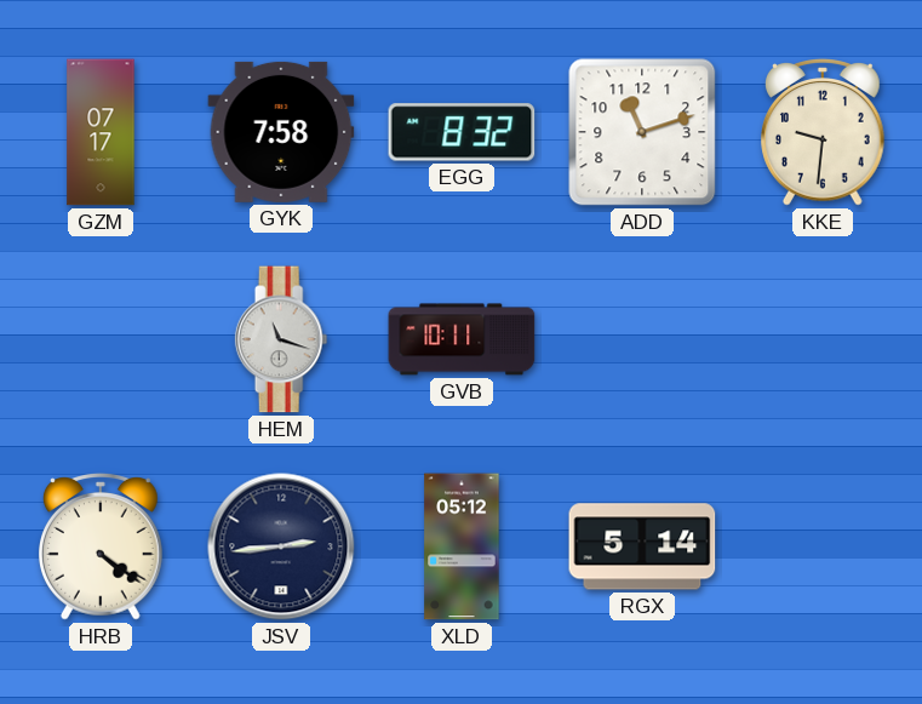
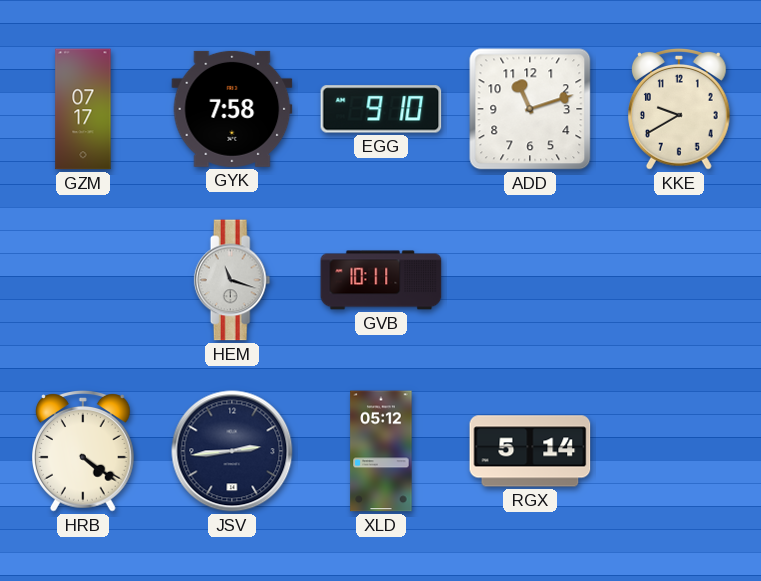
EGG: 8:32 -> 9:10
KKE: 9:31 -> 9:40
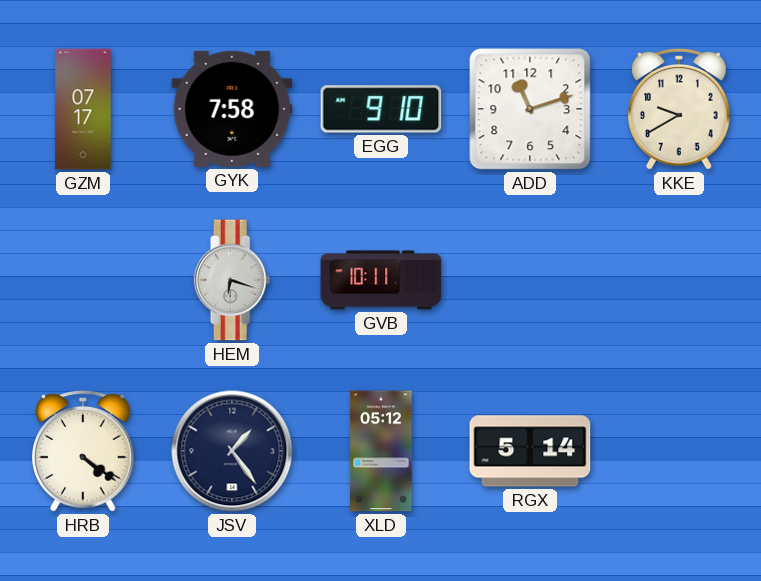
HEM: 11:18 -> 6:18
JSV: 2:44 -> 1:24
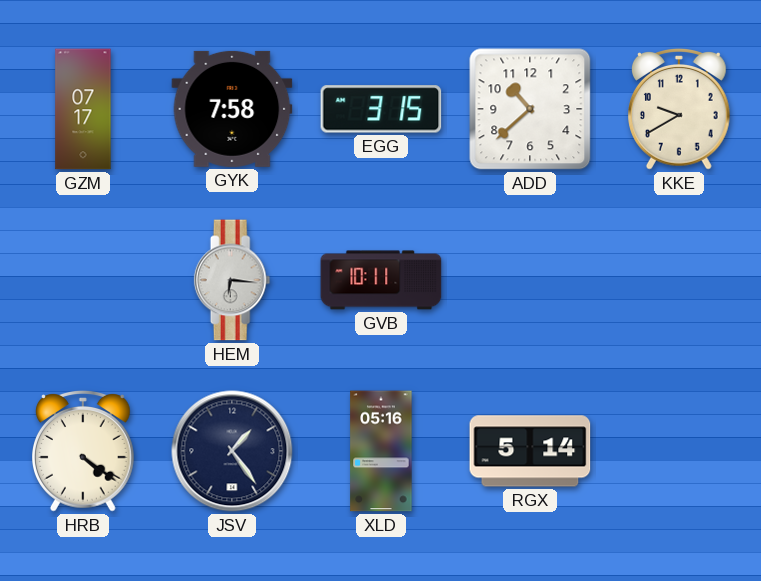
EGG: 9:10 -> 3:15
ADD: 11:12 -> 10:38
HEM: 6:18 -> 6:16
XLD: 05:12 -> 05:16
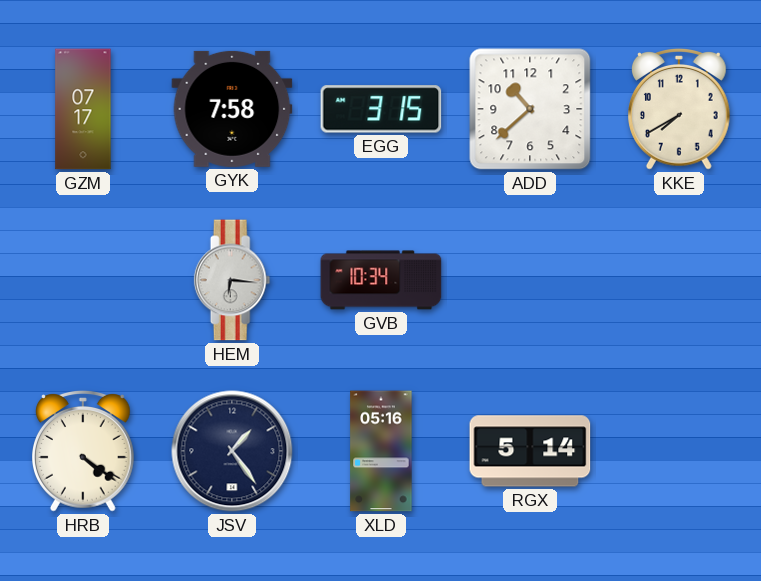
KKE: 9:40 -> 7:40
GVB: 10:11 -> 10:34
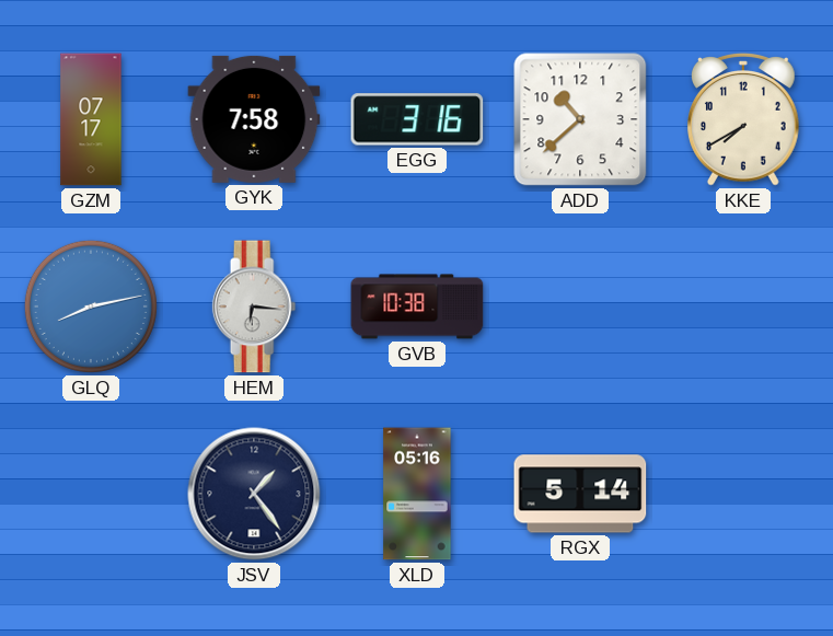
EGG: 3:15 -> 3:16
GLQ: none -> 8:13
GVB: 10:34 -> 10:38
HRB: 4:21 -> none
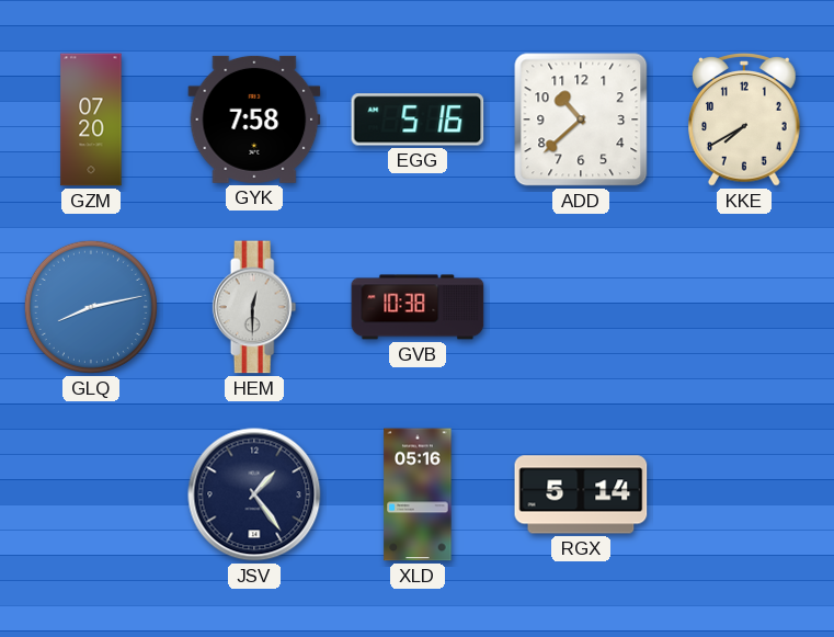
GZM: 07:17 -> 07:20
EGG: 3:16 -> 5:16
HEM: 6:16 -> 12:30
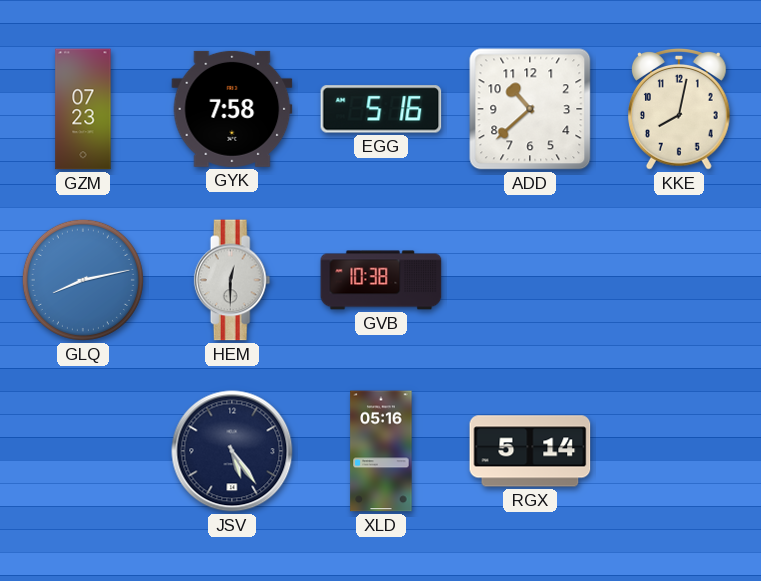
GZM: 07:20 -> 07:23
KKE: 7:40 -> 8:02
JSV: 1:24 -> 5:24
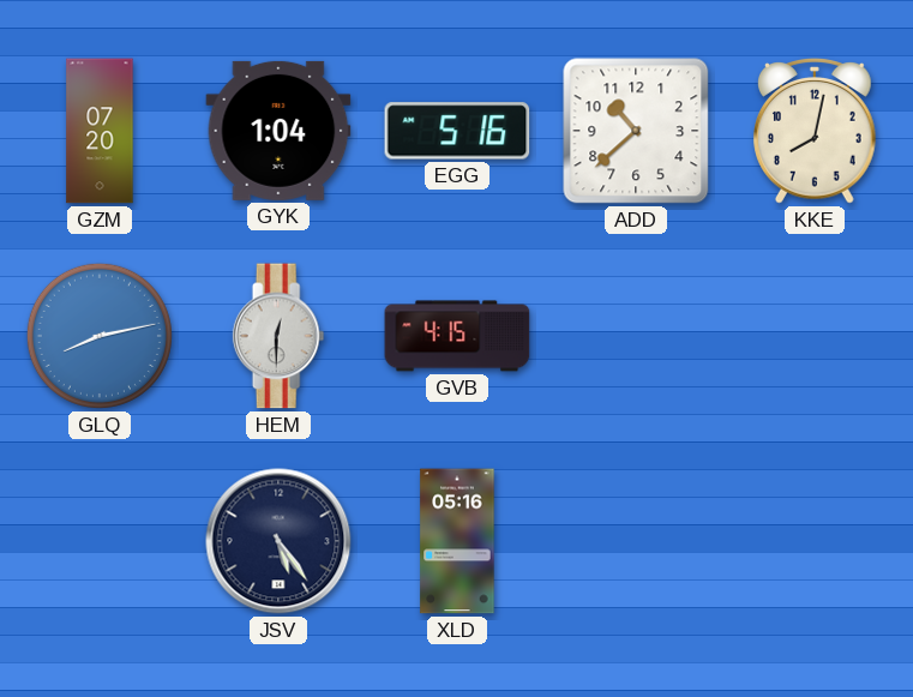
GZM: 07:23 -> 07:20
GYK: 7:58 -> 1:04
GVB: 10:38 -> 4:15
RGX: 5:14 -> none
